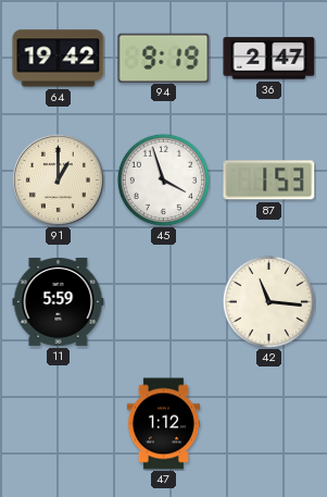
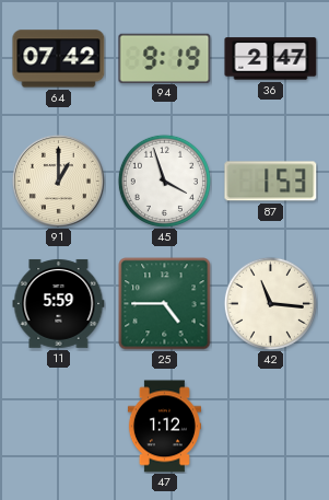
64: 19:42 -> 07:42
25: none -> 4:45
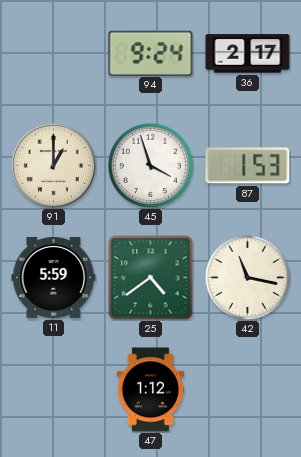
64: 07:42 -> none
94: 9:19 -> 9:24
36: 2:47 -> 2:17
25: 4:45 -> 4:39
42: 11:16 -> 11:17
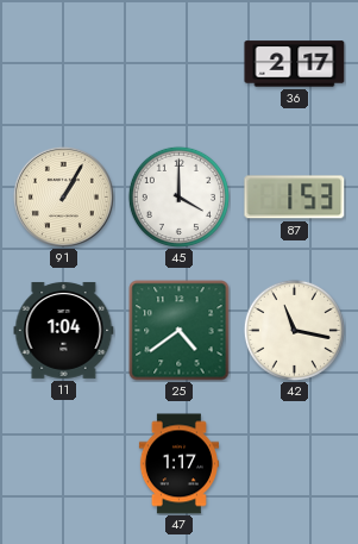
94: 9:24 -> none
91: 1:00 -> 1:05
45: 3:57 -> 4:00
11: 5:59 -> 1:04
47: 1:12 -> 1:17
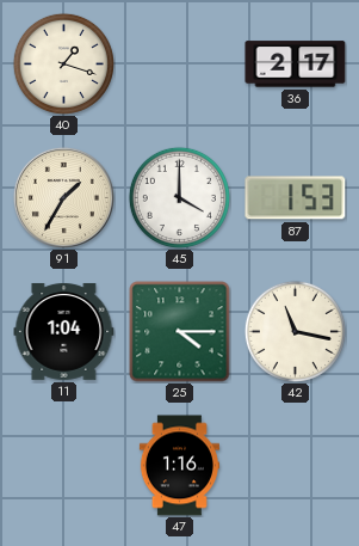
40: none -> 1:18
91: 1:05 -> 1:35
25: 4:39 -> 4:15
47: 1:17 -> 1:16
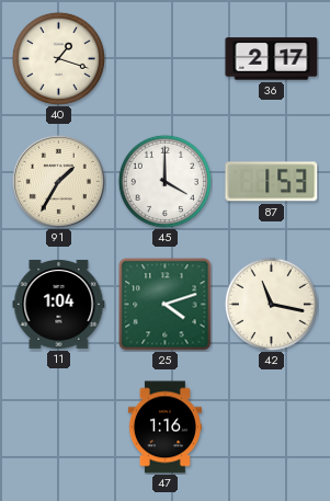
25: 4:15 -> 4:12
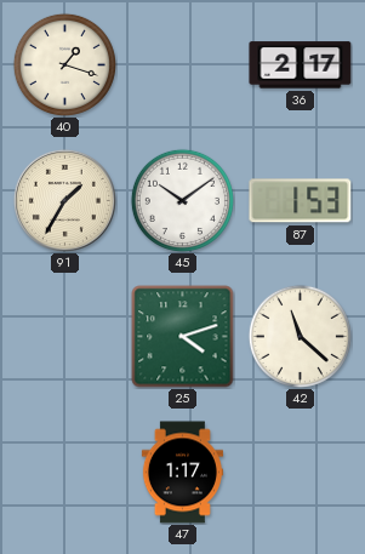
45: 4:00 -> 10:09
11: 1:04 -> none
42: 11:17 -> 11:22
47: 1:16 -> 1:17
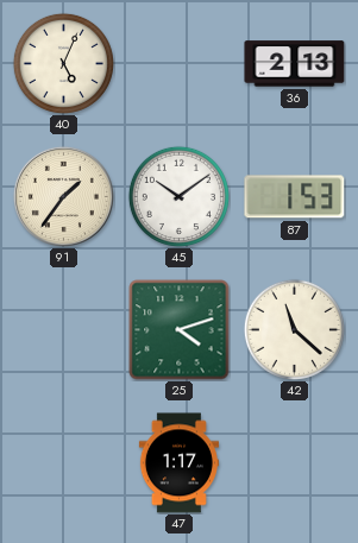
40: 1:18 -> 5:04
36: 2:17 -> 2:13
91: 1:35 -> 1:36
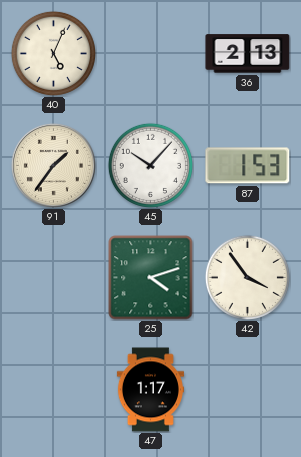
45: 10:09 -> 10:07
42: 11:22 -> 3:54
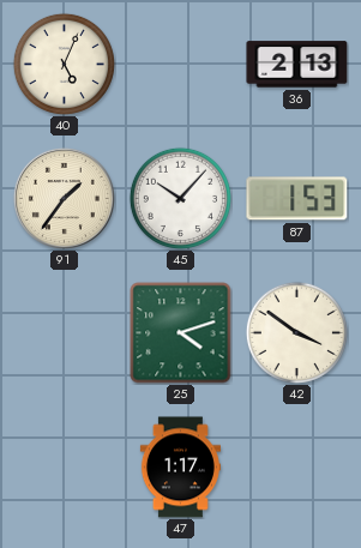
42: 3:54 -> 3:51
